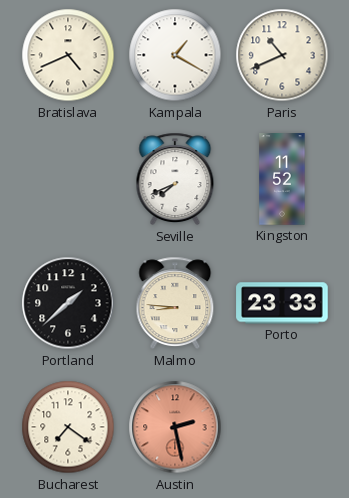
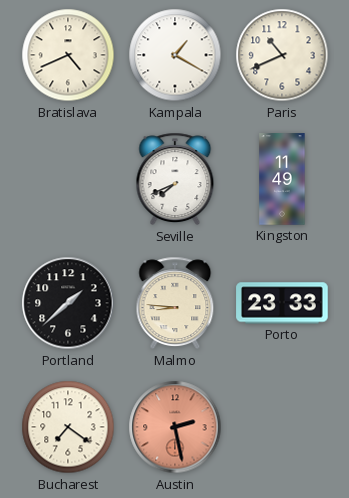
Kingston: 11:52 -> 11:49
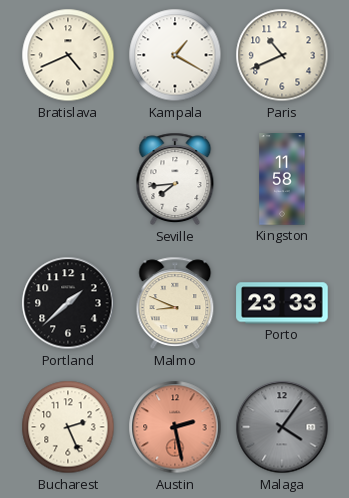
Seville: 7:41 -> 7:44
Kingston: 11:49 -> 11:58
Malmo: 8:46 -> 8:49
Bucharest: 7:21 -> 2:26
Malaga: none -> 4:06
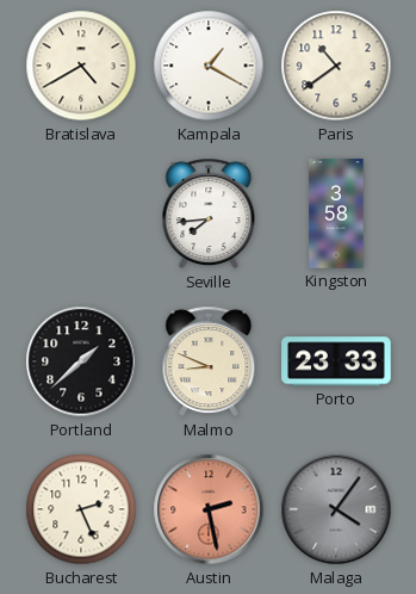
Bratislava: 4:41 -> 4:40
Paris: 10:41 -> 10:39
Kingston: 11:58 -> 3:58
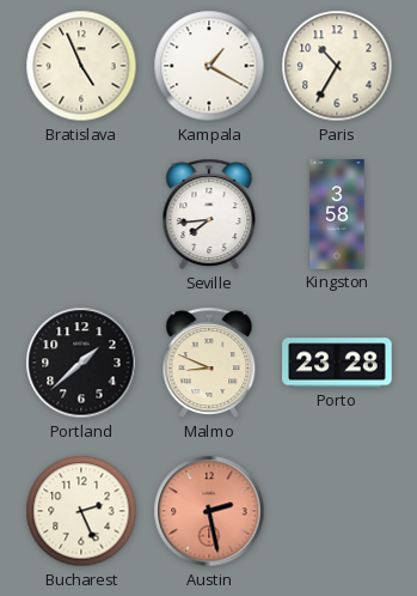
Bratislava: 4:40 -> 4:56
Paris: 10:39 -> 10:35
Porto: 23:33 -> 23:28
Malaga: 4:06 -> none
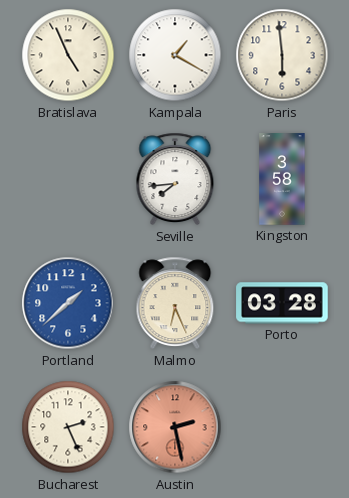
Paris: 10:35 -> 5:59
Portland dial: black -> blue
Malmo: 8:49 -> 6:26
Porto: 23:28 -> 03:28
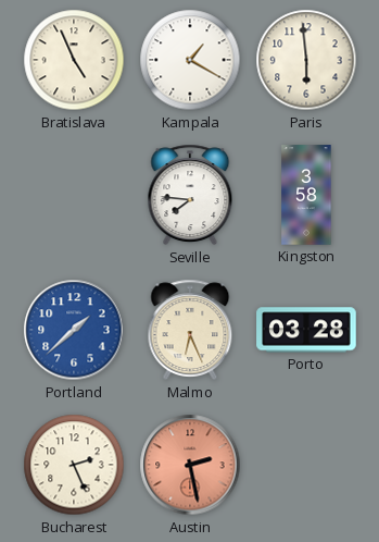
Seville: 7:44 -> 7:46
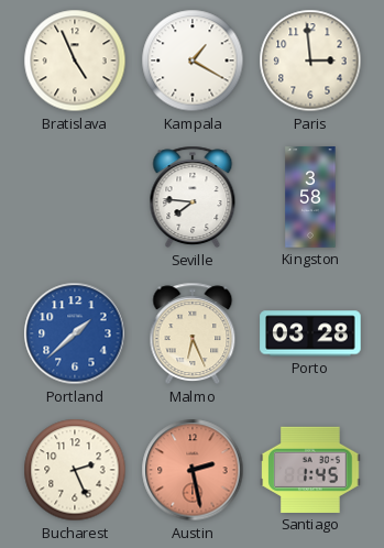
Paris: 5:59 -> 2:59
Santiago: none -> 1:45
